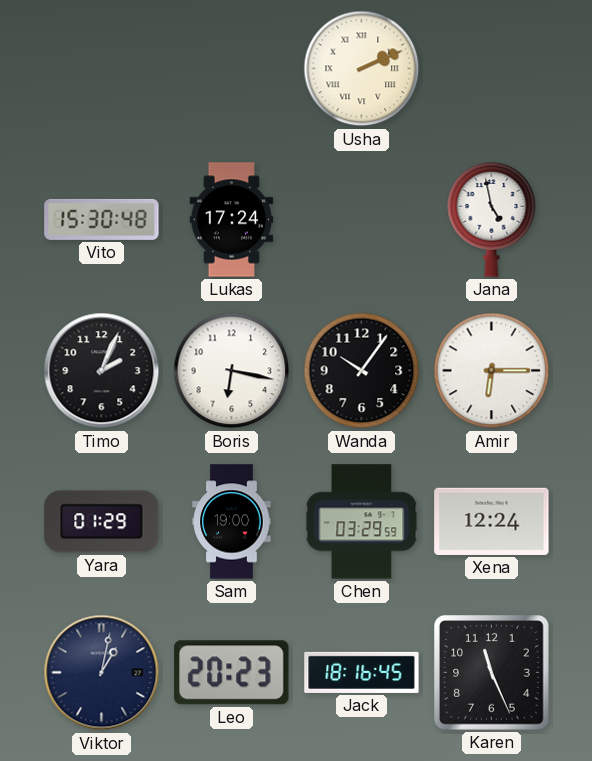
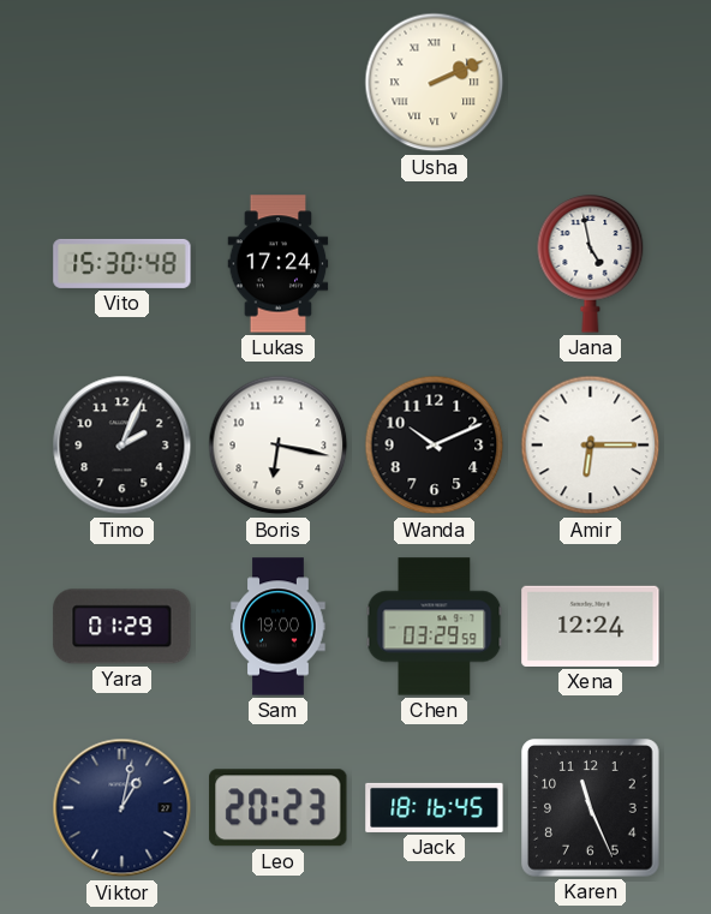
Wanda: 10:06 -> 10:11
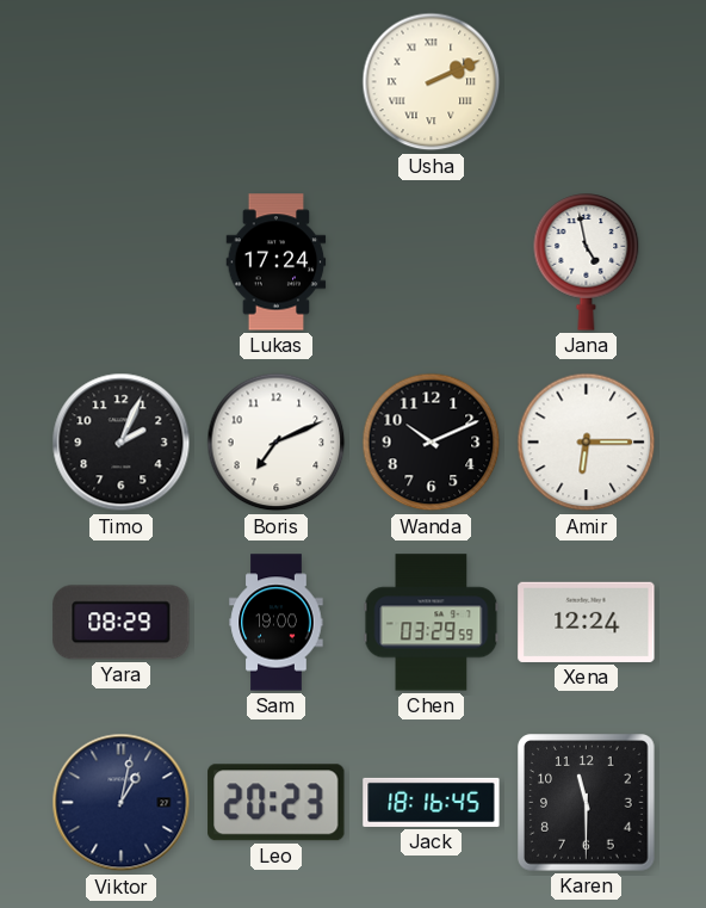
Vito: 15:30 -> none
Boris: 6:17 -> 7:11
Yara: 01:29 -> 08:29
Karen: 11:26 -> 11:30
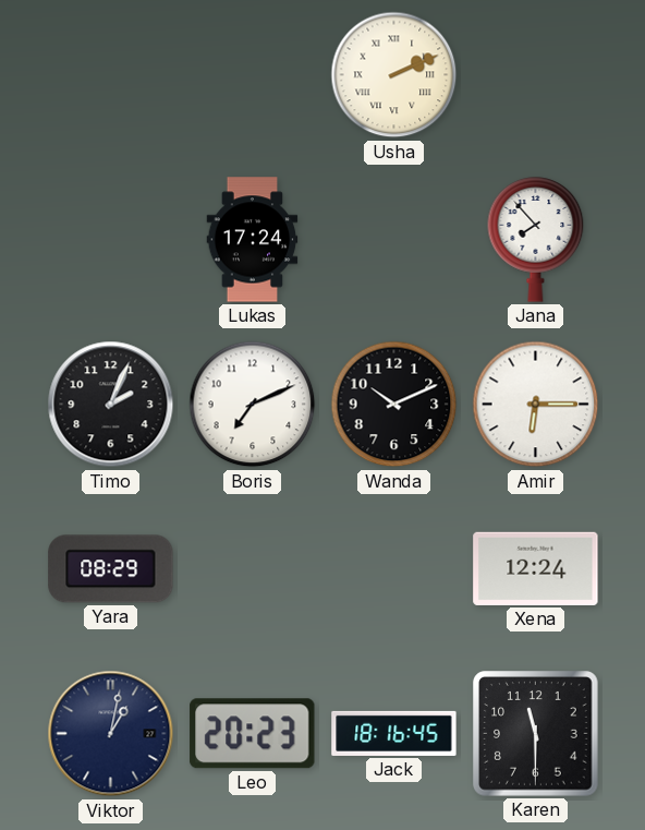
Jana: 4:58 -> 7:53
Sam: 19:00 -> none
Chen: 03:29 -> none
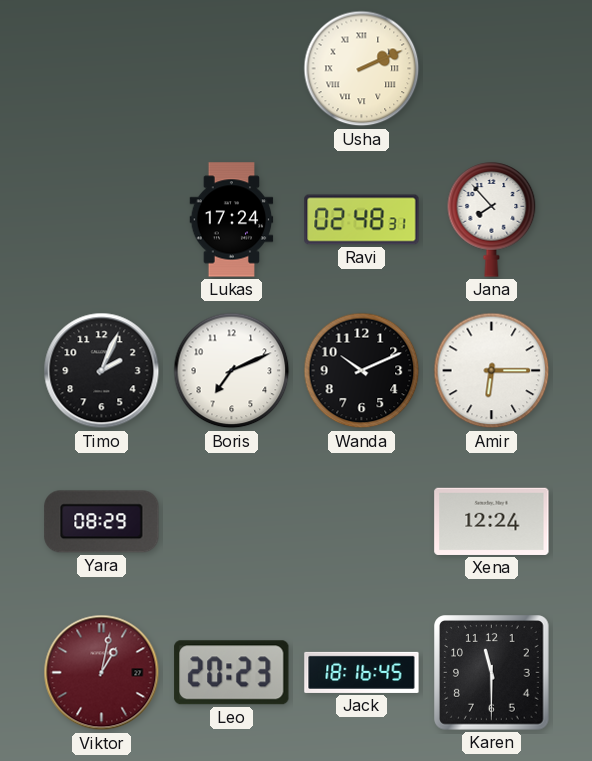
Ravi: none -> 02:48
Viktor dial: navy -> burgundy
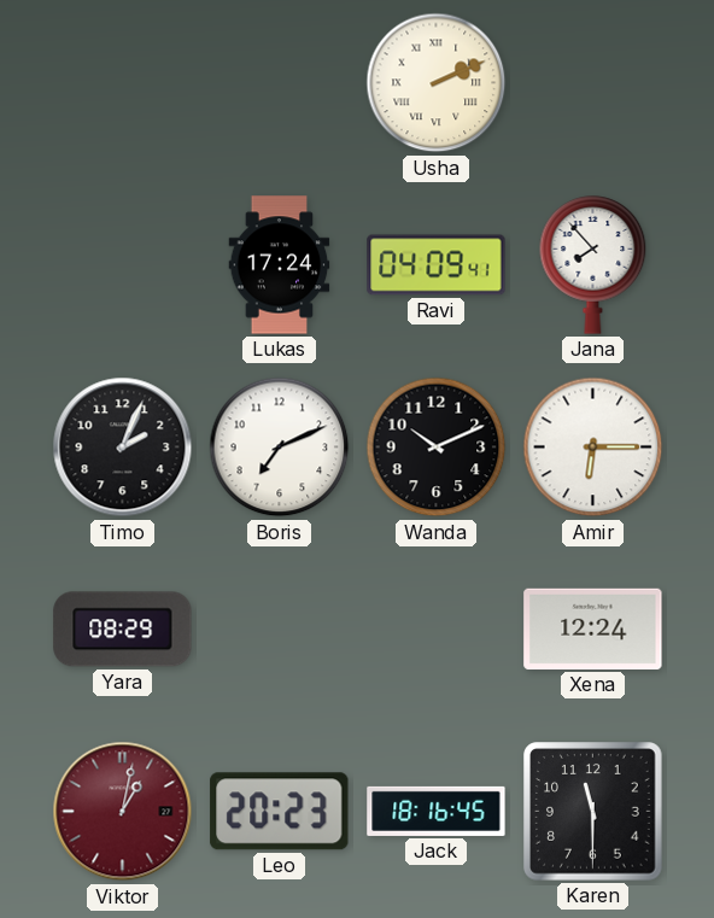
Ravi: 02:48 -> 04:09
